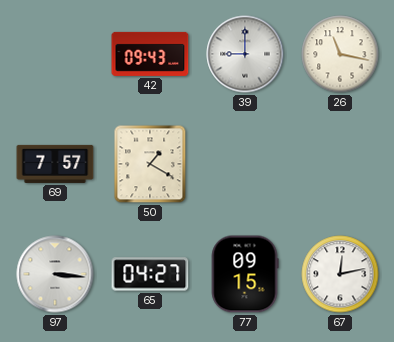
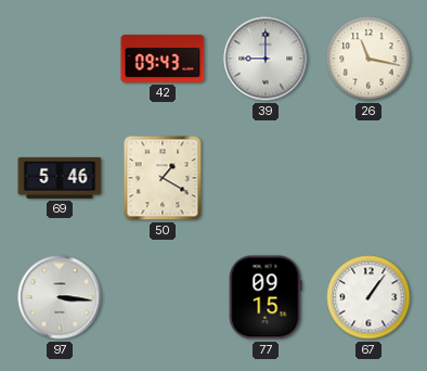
69: 7:57 -> 5:46
65: 04:27 -> none
67: 12:13 -> 1:06
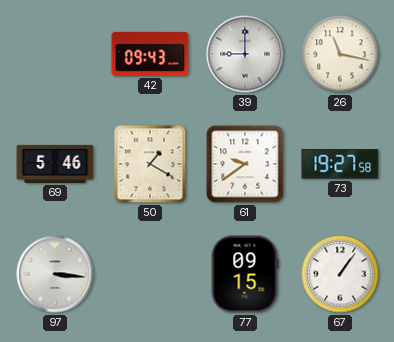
61: none -> 9:39
73: none -> 19:27
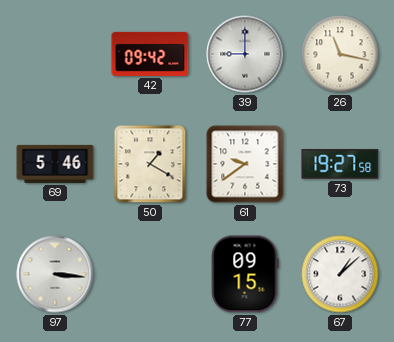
42: 09:43 -> 09:42
67: 1:06 -> 1:08
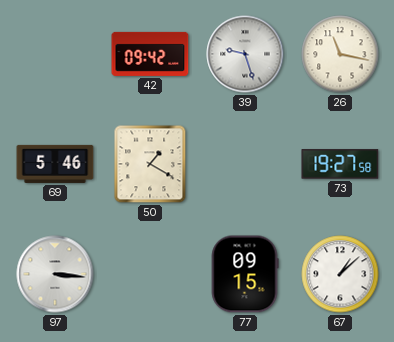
39: 9:00 -> 9:27
61: 9:39 -> none
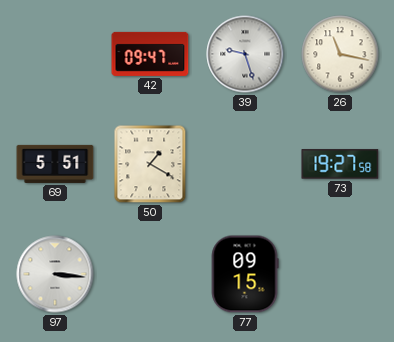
42: 09:42 -> 09:47
69: 5:46 -> 5:51
67: 1:08 -> none
